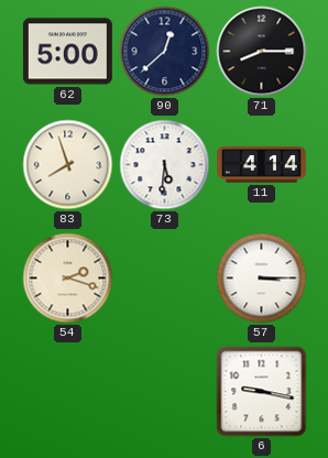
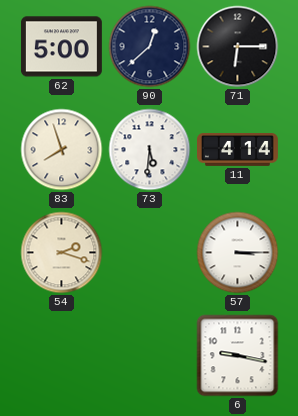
71: 8:15 -> 6:15
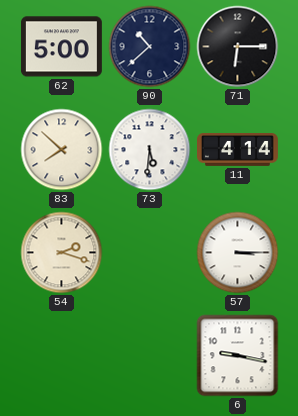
90: 12:38 -> 10:38
83: 7:57 -> 7:52
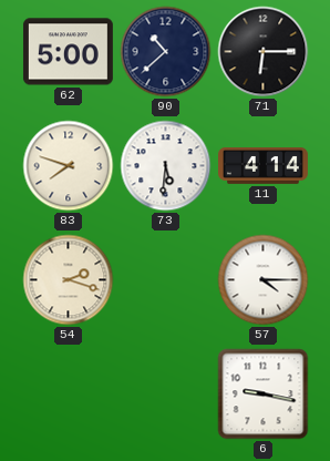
83: 7:52 -> 7:48
57: 3:15 -> 4:15
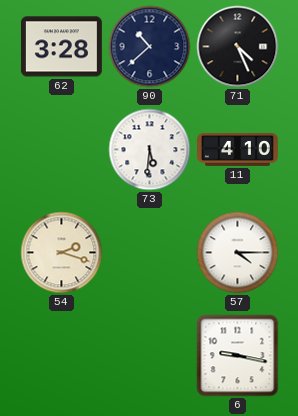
62: 5:00 -> 3:28
71: 6:15 -> 4:26
83: 7:48 -> none
11: 4:14 -> 4:10
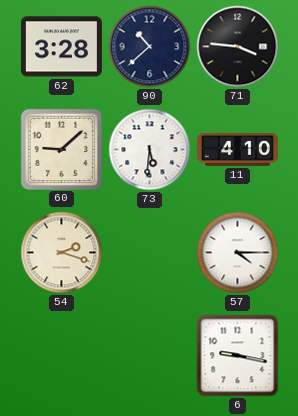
71: 4:26 -> 3:46
60: none -> 9:08
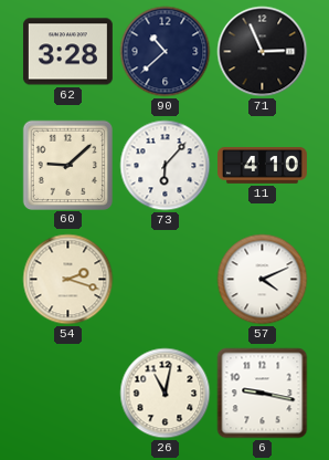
71: 3:46 -> 2:56
73: 5:31 -> 6:07
57: 4:15 -> 4:11
26: none -> 11:02
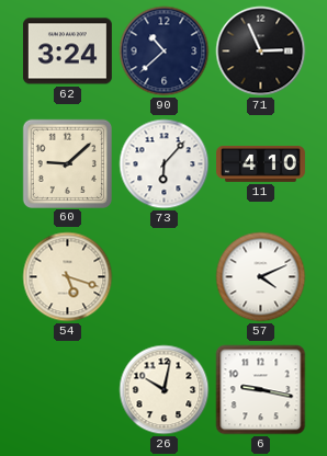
62: 3:28 -> 3:24
54: 2:18 -> 5:18
26: 11:02 -> 10:02
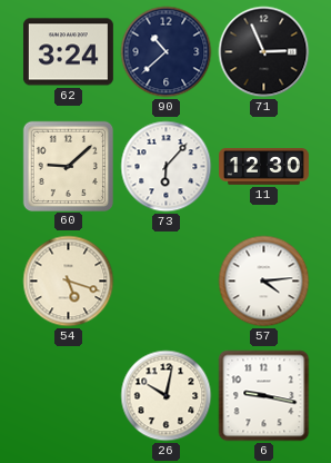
11: 4:10 -> 12:30
57: 4:11 -> 4:14
